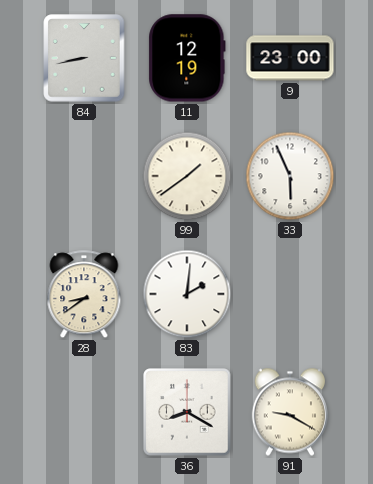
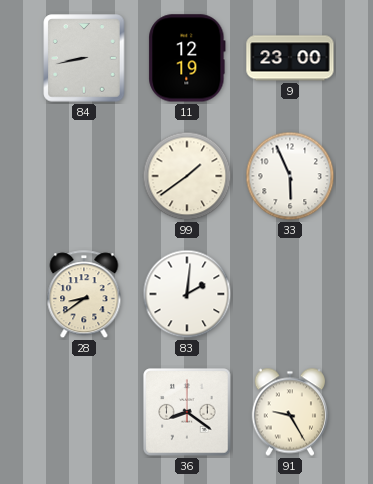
36: 8:20 -> 8:21
91: 9:20 -> 9:25
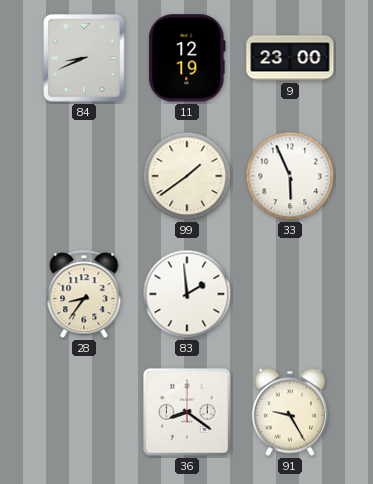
84: 8:43 -> 8:41
28: 8:39 -> 8:36
83: 2:01 -> 1:59
